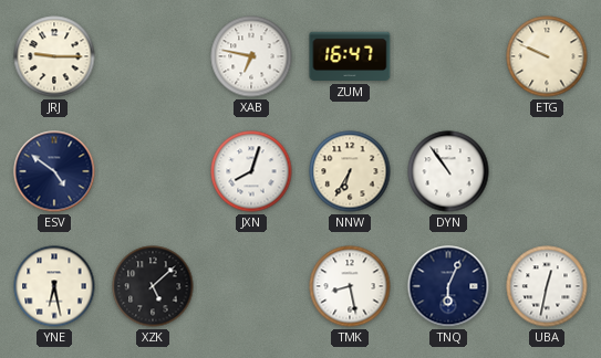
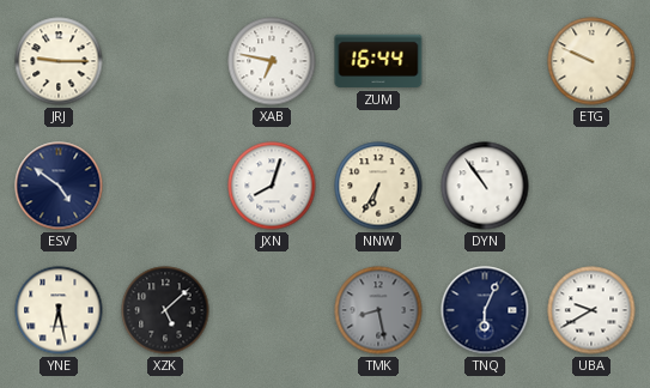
ZUM: 16:47 -> 16:44
TMK dial: white -> grey
UBA: 12:32 -> 9:40
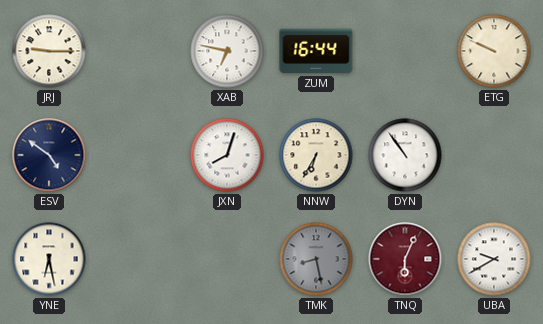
XZK: 5:08 -> none
TNQ dial: navy -> burgundy
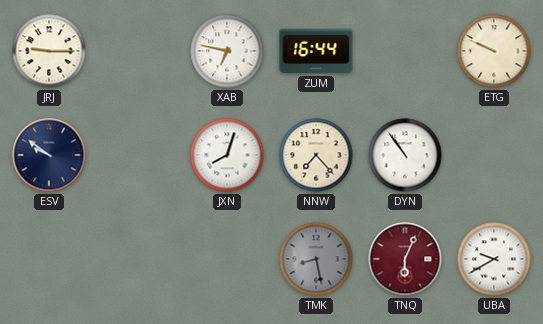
ESV: 4:51 -> 9:51
NNW: 6:35 -> 7:23
YNE: 6:28 -> none
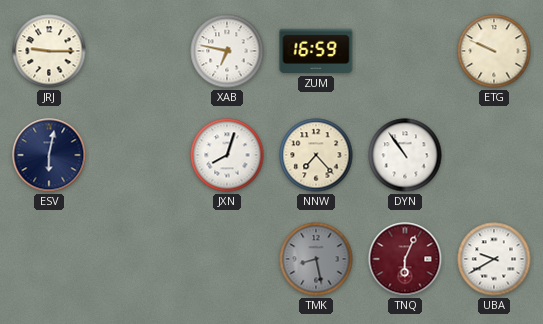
ZUM: 16:44 -> 16:59
ESV: 9:51 -> 6:02
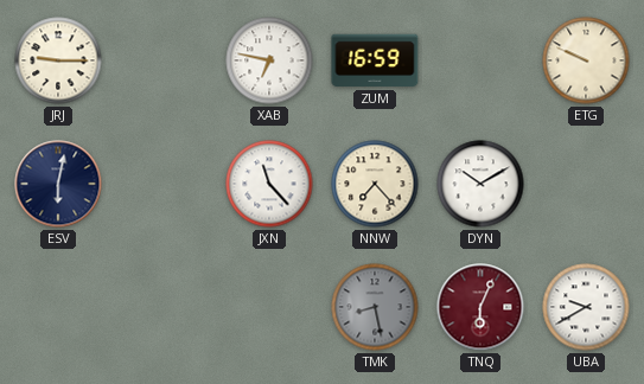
JXN: 8:03 -> 11:23
DYN: 10:54 -> 10:10
